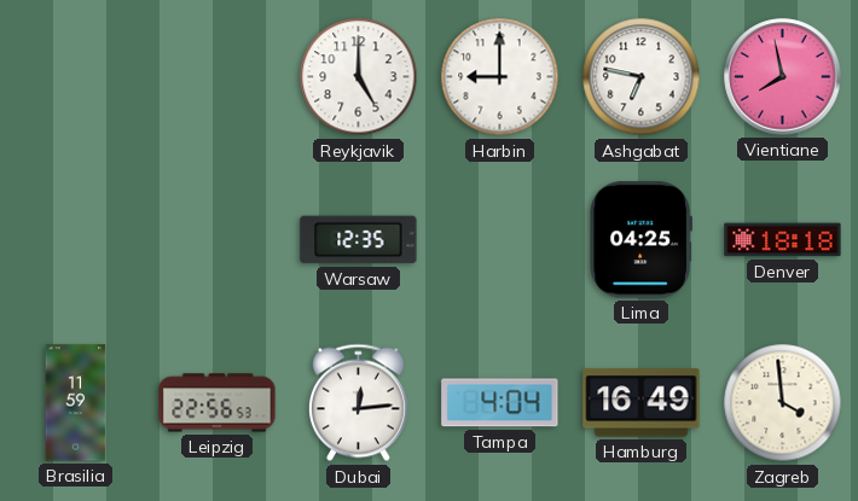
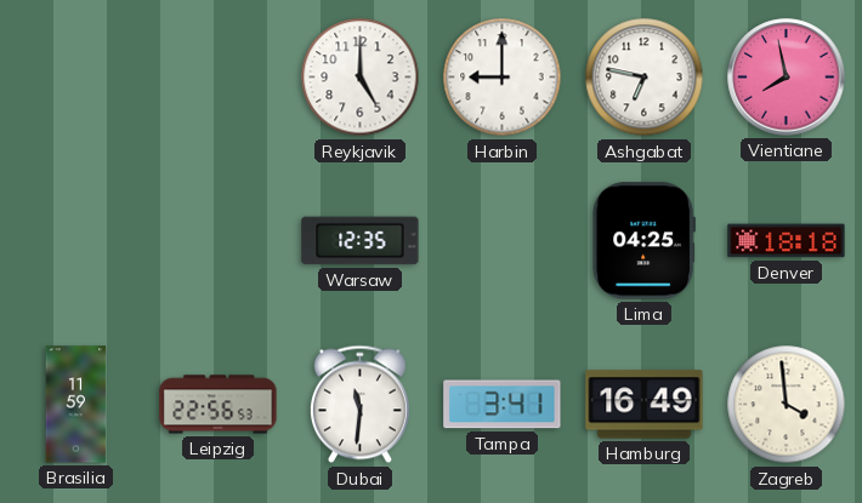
Dubai: 12:14 -> 11:31
Tampa: 4:04 -> 3:41
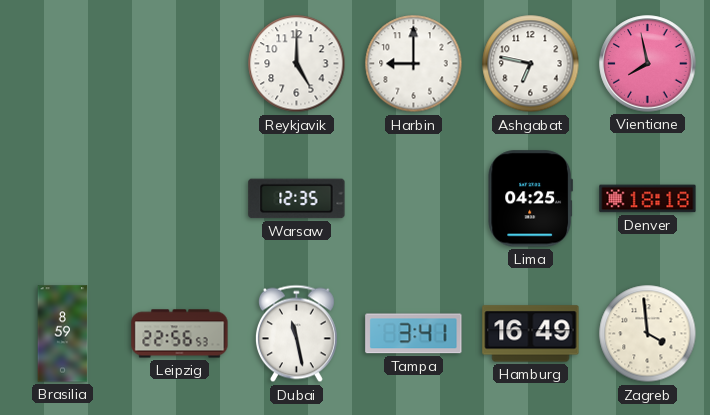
Brasilia: 11:59 -> 8:59
Dubai: 11:31 -> 11:28
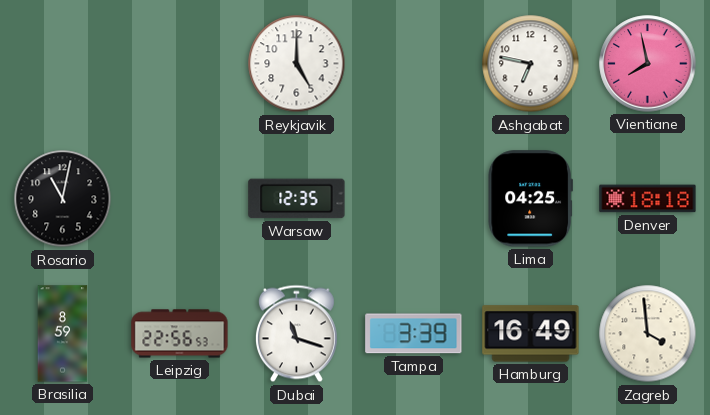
Harbin: 9:00 -> none
Rosario: none -> 11:02
Dubai: 11:28 -> 11:18
Tampa: 3:41 -> 3:39
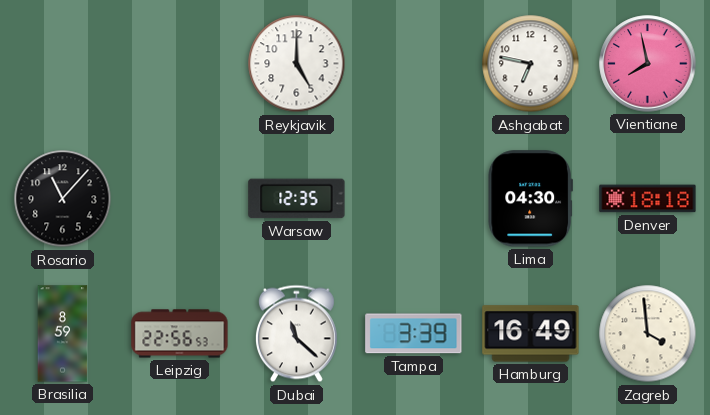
Rosario: 11:02 -> 11:07
Lima: 04:25 -> 04:30
Dubai: 11:18 -> 11:22
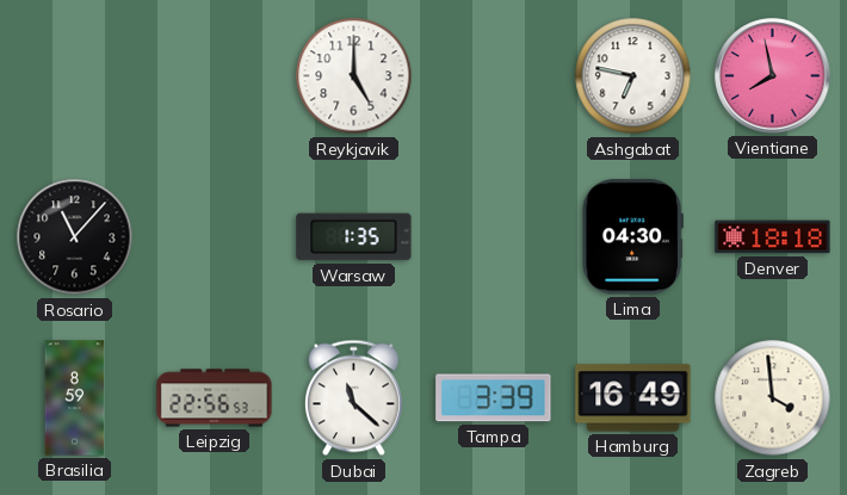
Warsaw: 12:35 -> 1:35
